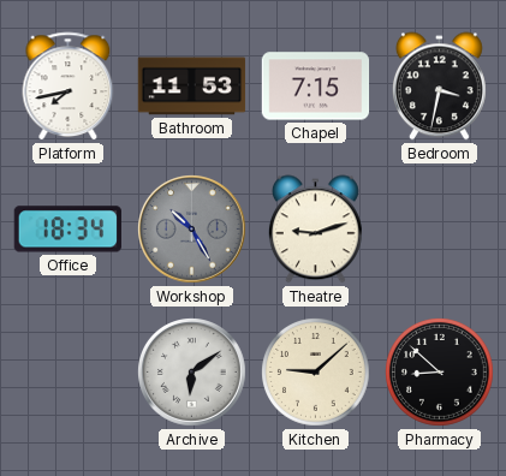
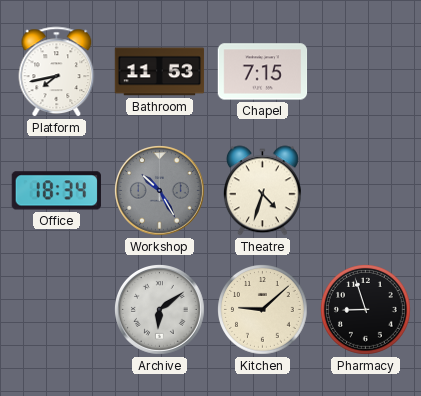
Bedroom: 3:32 -> none
Theatre: 9:12 -> 4:33
Pharmacy: 8:52 -> 8:57
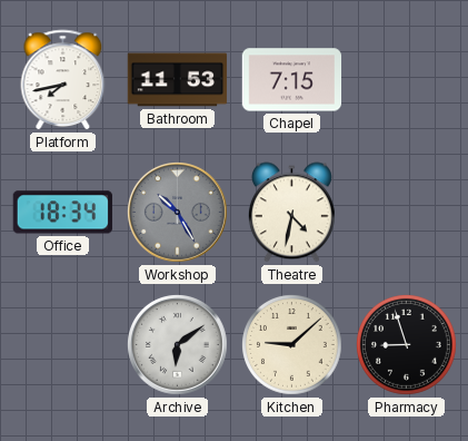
Theatre: 4:33 -> 4:32
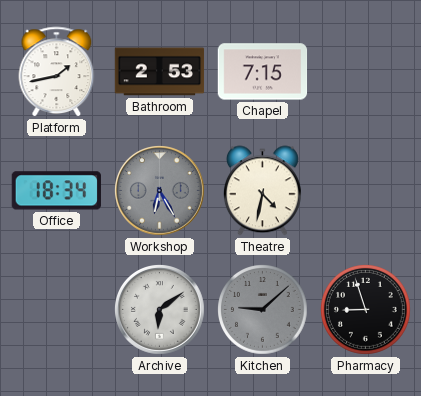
Platform: 7:43 -> 1:43
Bathroom: 11:53 -> 2:53
Workshop: 10:25 -> 6:25
Kitchen dial: cream -> grey
